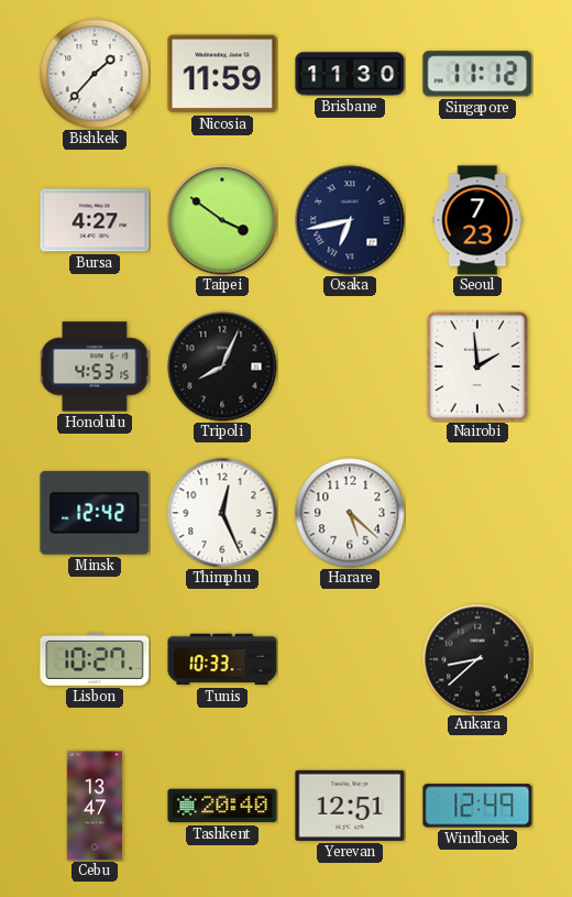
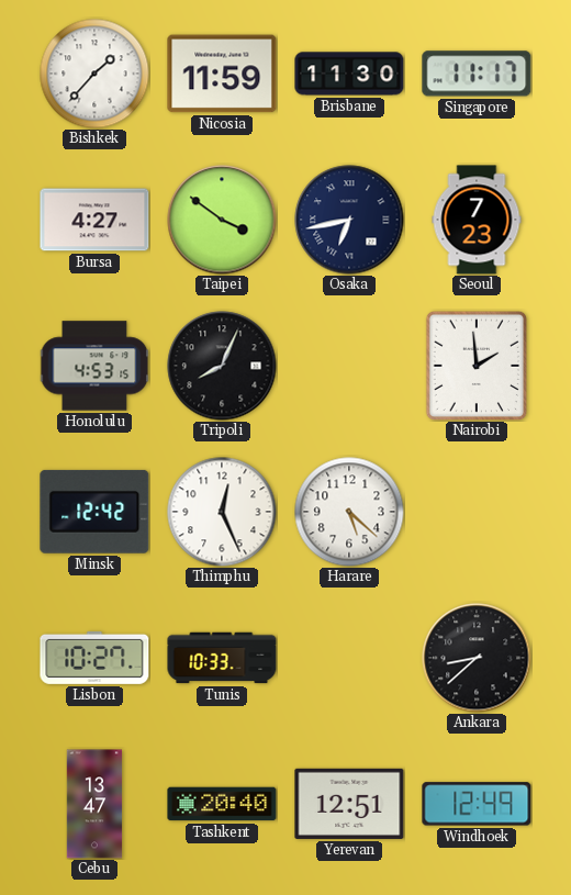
Singapore: 11:12 -> 11:17
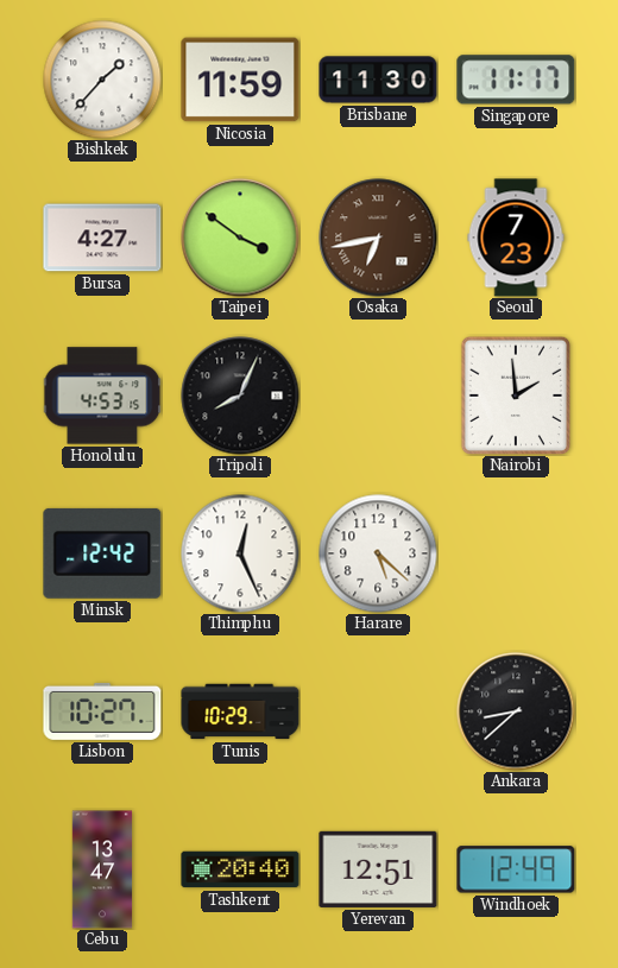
Osaka dial: navy -> brown
Tunis: 10:33 -> 10:29
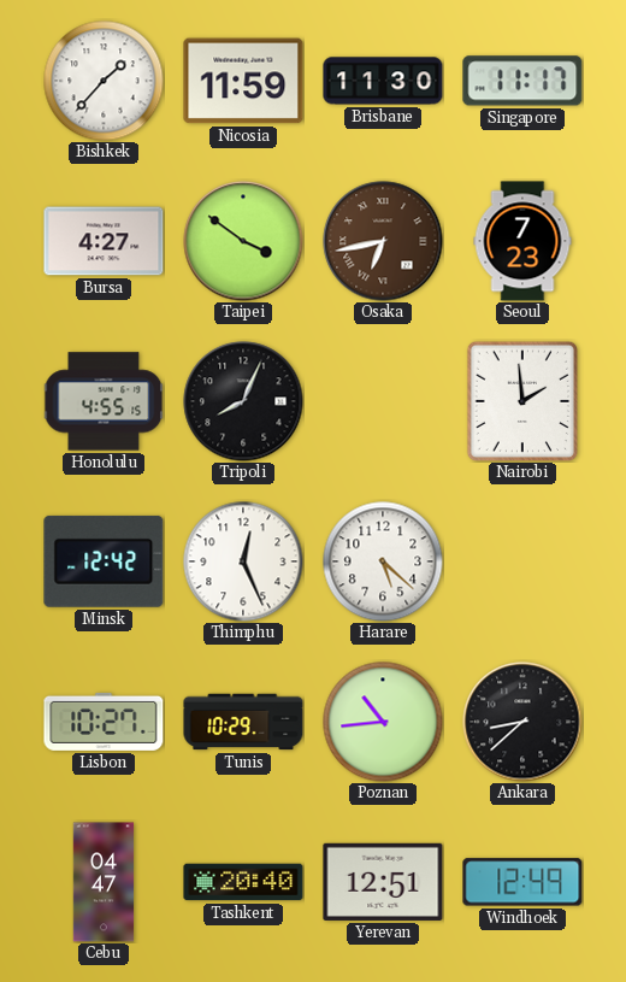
Honolulu: 4:53 -> 4:55
Poznan: none -> 10:44
Cebu: 13:47 -> 04:47
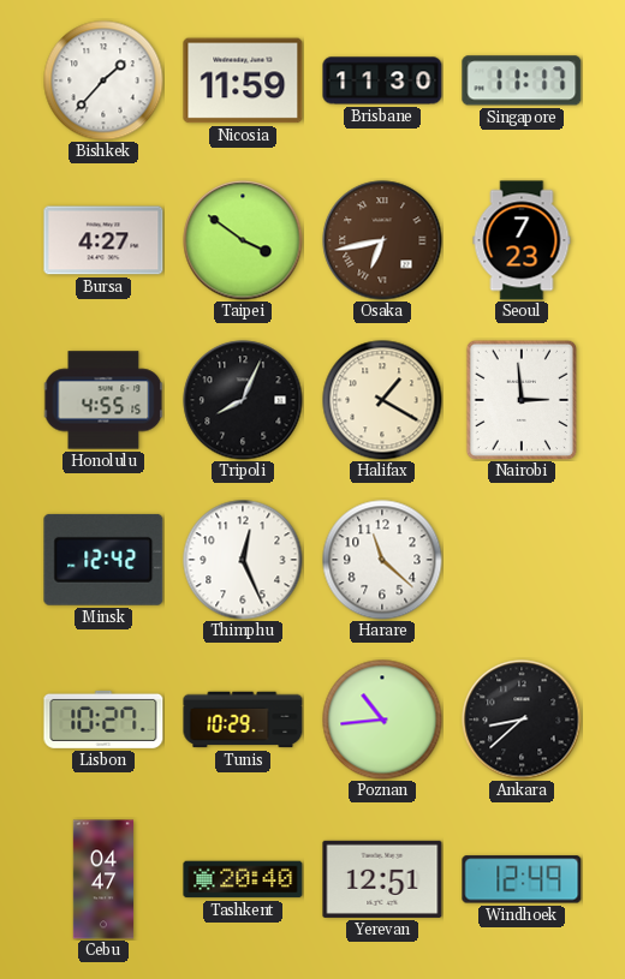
Halifax: none -> 1:20
Nairobi: 1:59 -> 2:59
Harare: 5:22 -> 11:22
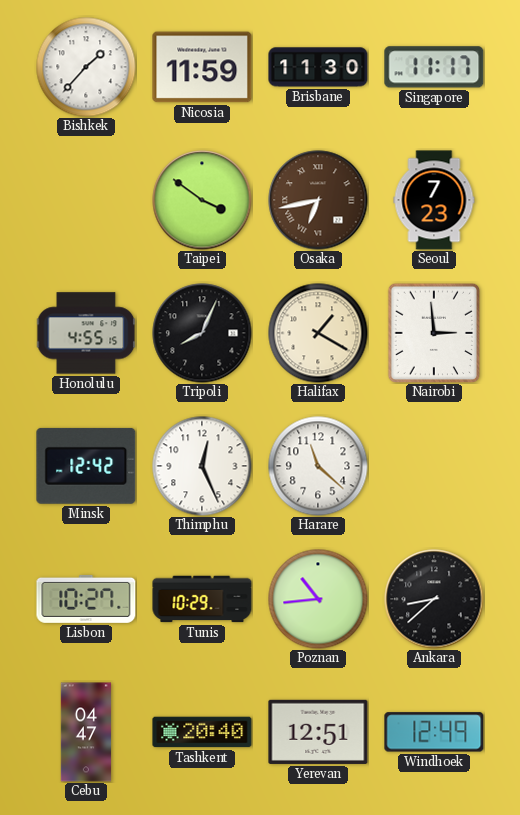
Bursa: 4:27 -> none
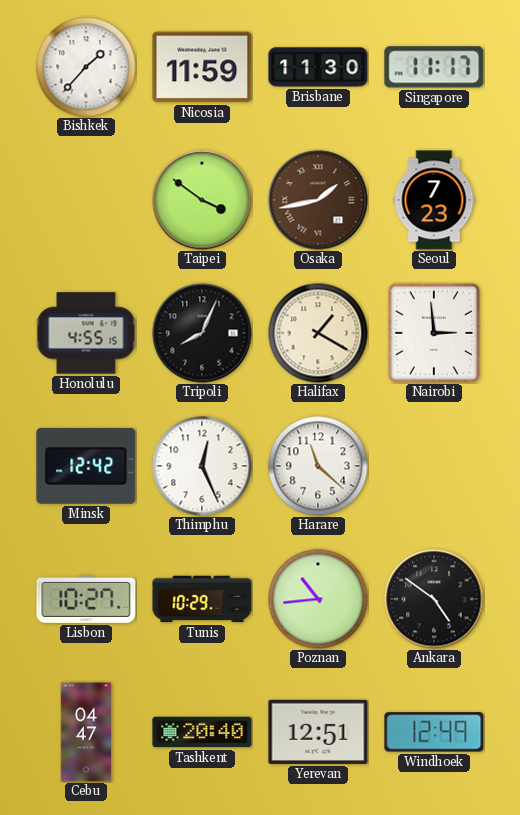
Osaka: 6:43 -> 1:43
Ankara: 8:38 -> 4:51
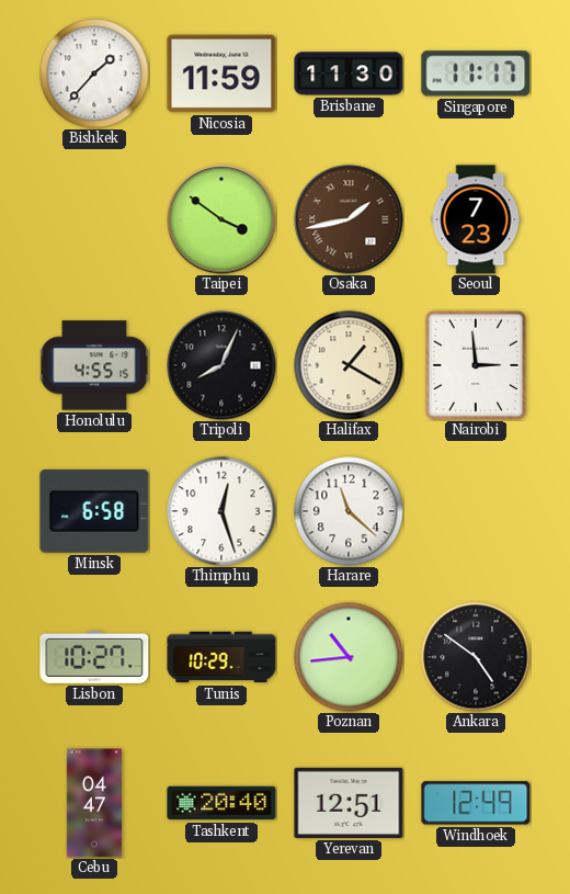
Minsk: 12:42 -> 6:58
Thimphu: 12:26 -> 12:27
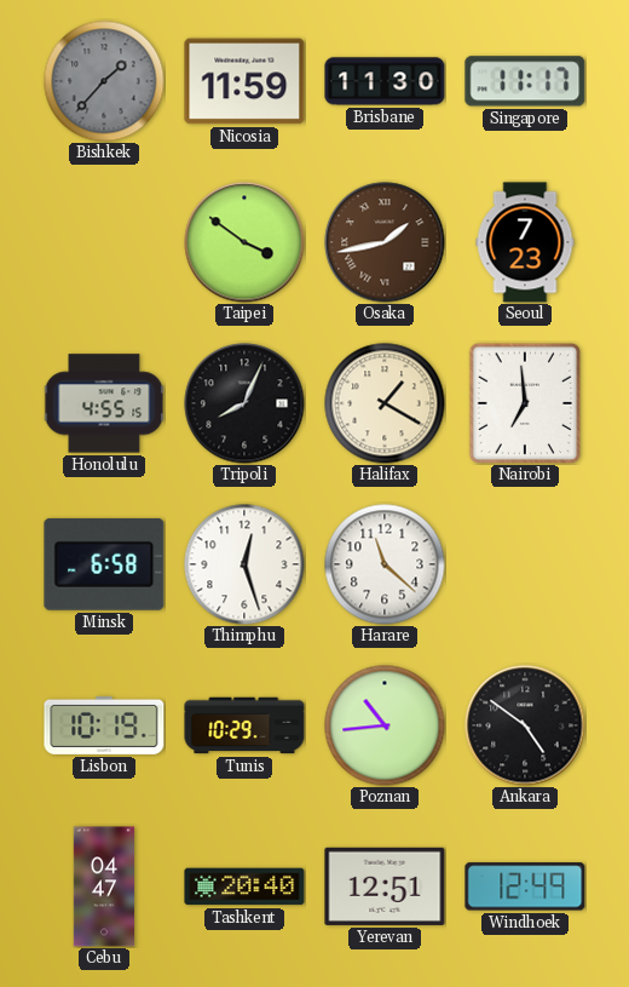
Bishkek dial: white -> grey
Nairobi: 2:59 -> 6:59
Lisbon: 10:27 -> 10:19
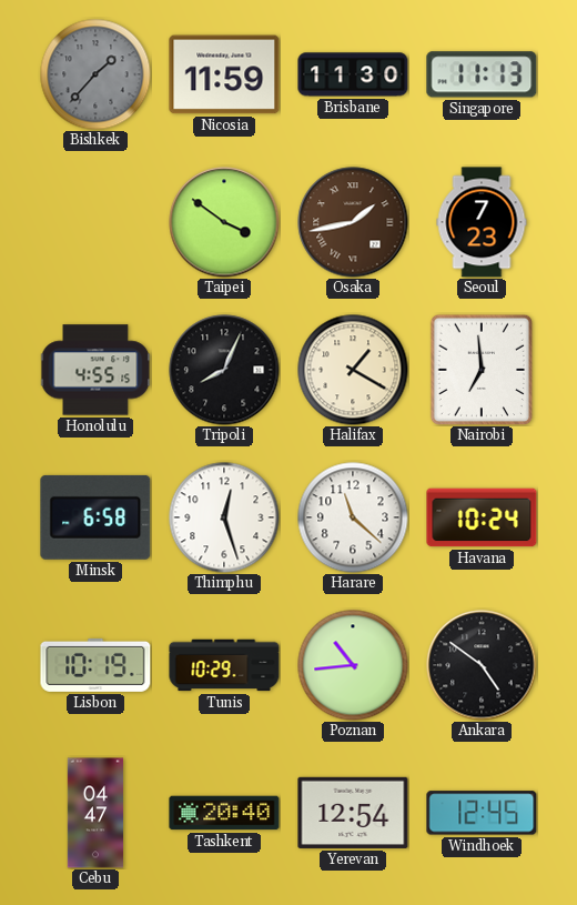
Singapore: 11:17 -> 11:13
Havana: none -> 10:24
Yerevan: 12:51 -> 12:54
Windhoek: 12:49 -> 12:45
